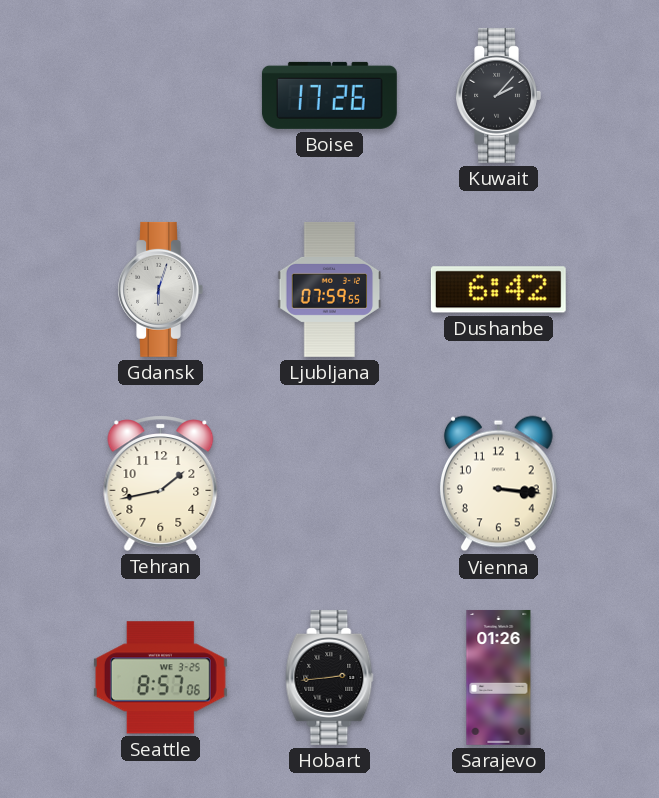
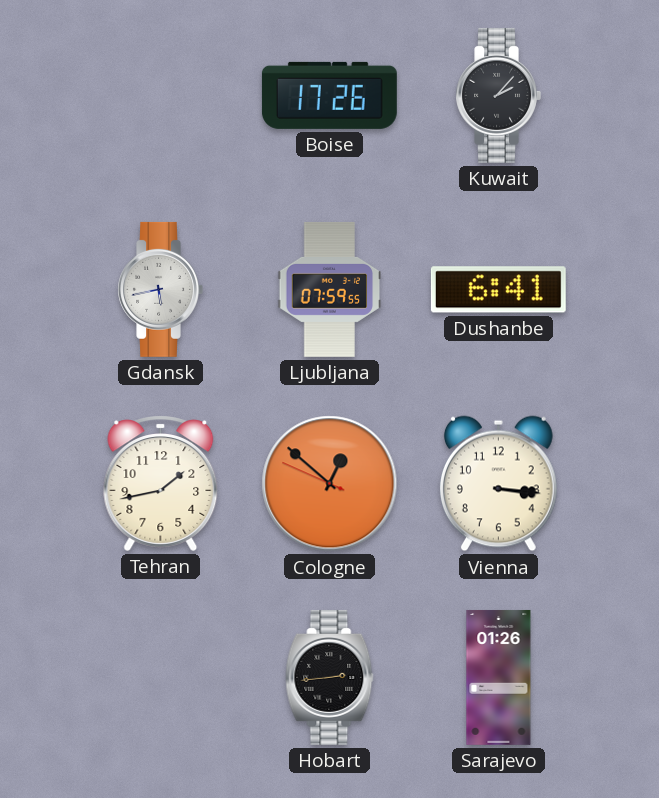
Gdansk: 6:03 -> 5:43
Dushanbe: 6:42 -> 6:41
Cologne: none -> 12:51
Seattle: 8:57 -> none
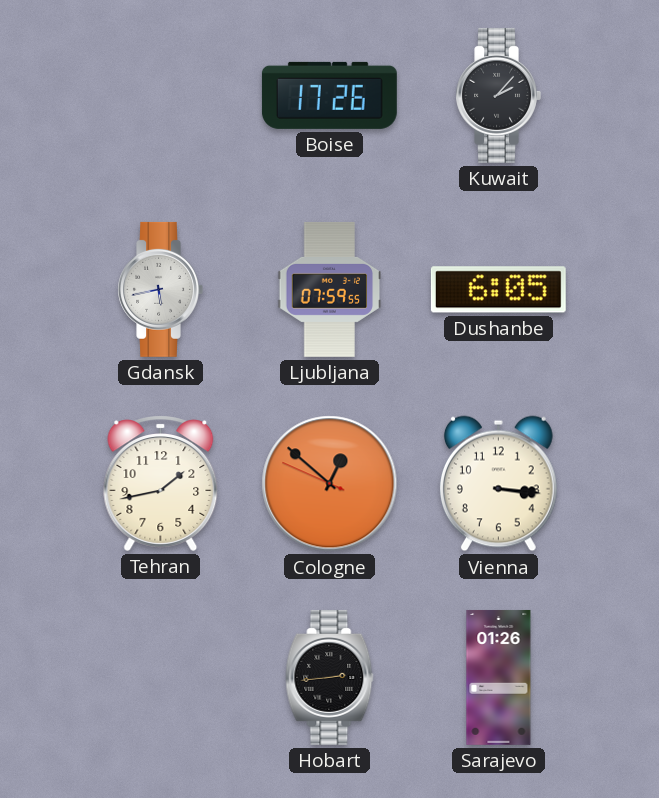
Dushanbe: 6:41 -> 6:05
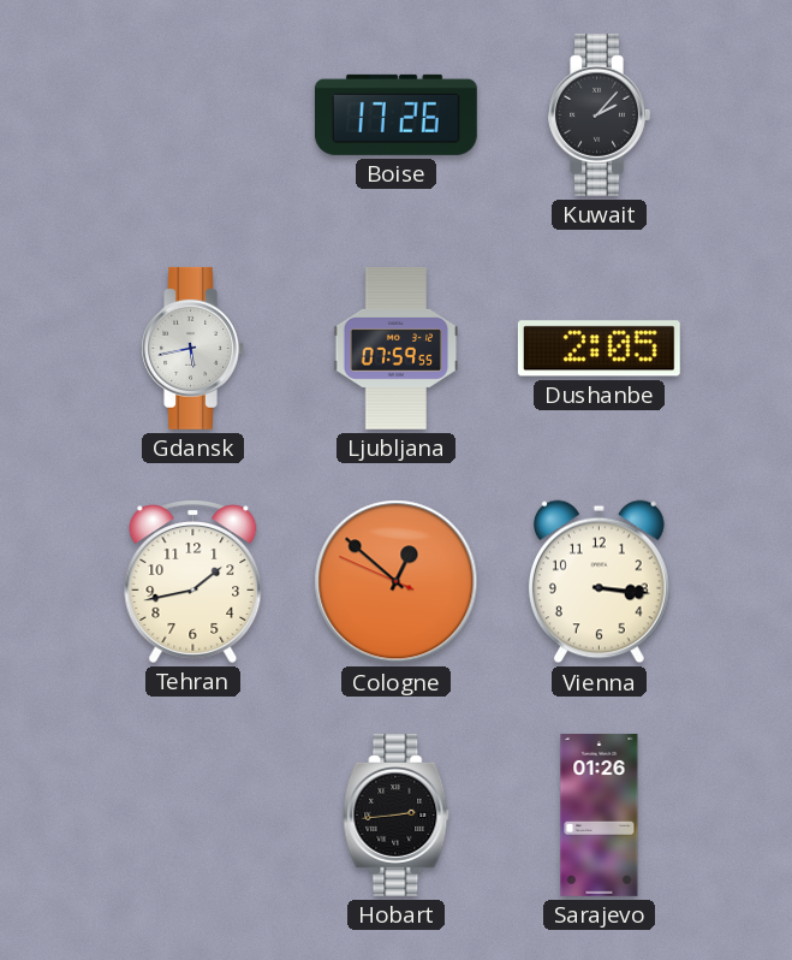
Dushanbe: 6:05 -> 2:05
